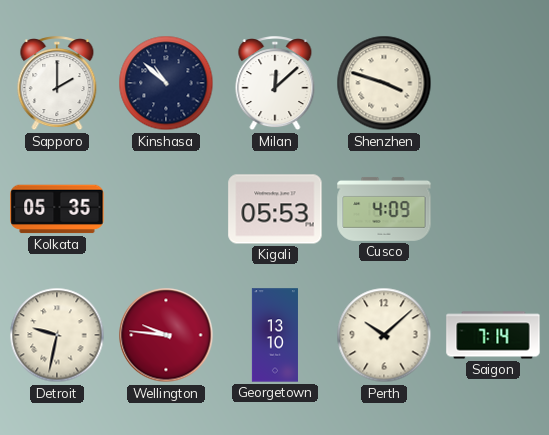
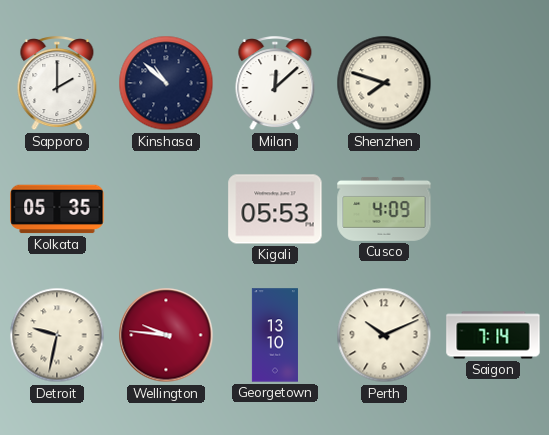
Shenzhen: 3:48 -> 7:48
Perth: 10:08 -> 10:11
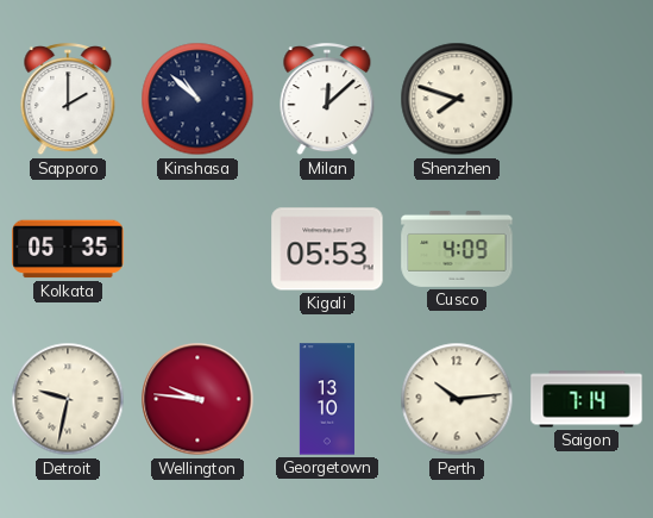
Perth: 10:11 -> 10:14
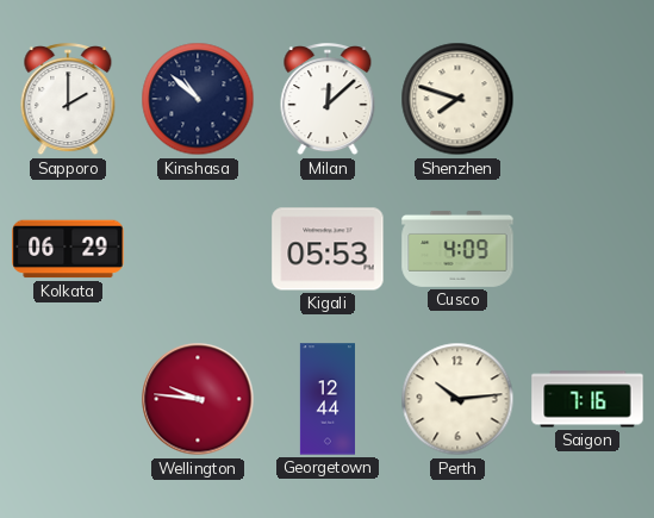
Kolkata: 05:35 -> 06:29
Detroit: 9:32 -> none
Georgetown: 13:10 -> 12:44
Saigon: 7:14 -> 7:16
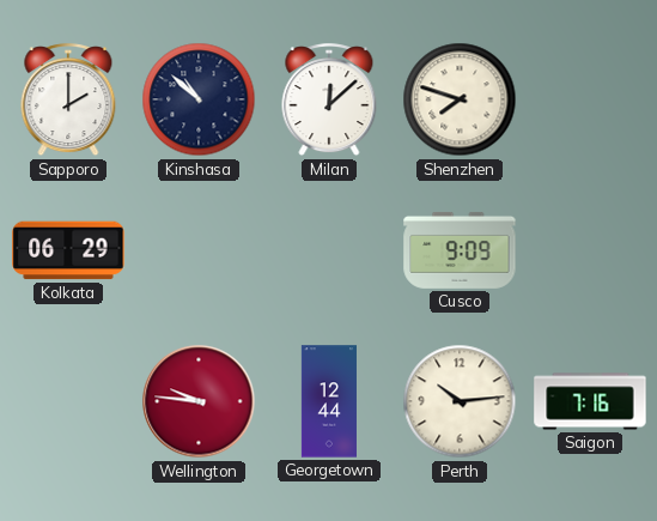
Kigali: 05:53 -> none
Cusco: 4:09 -> 9:09
